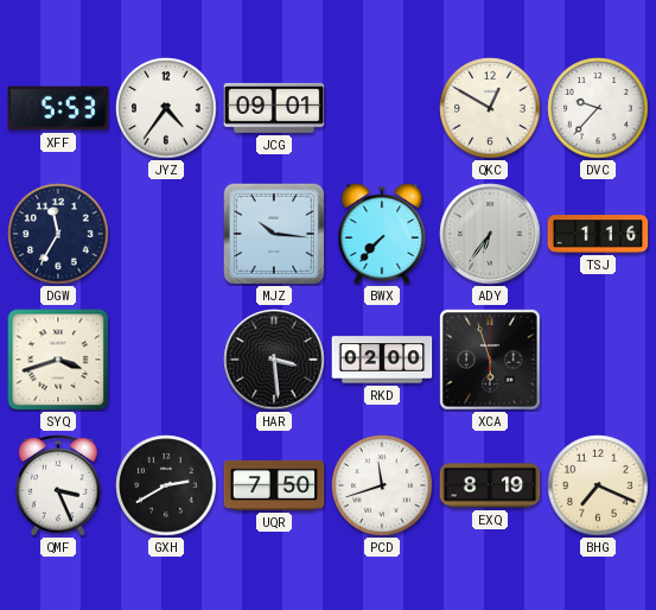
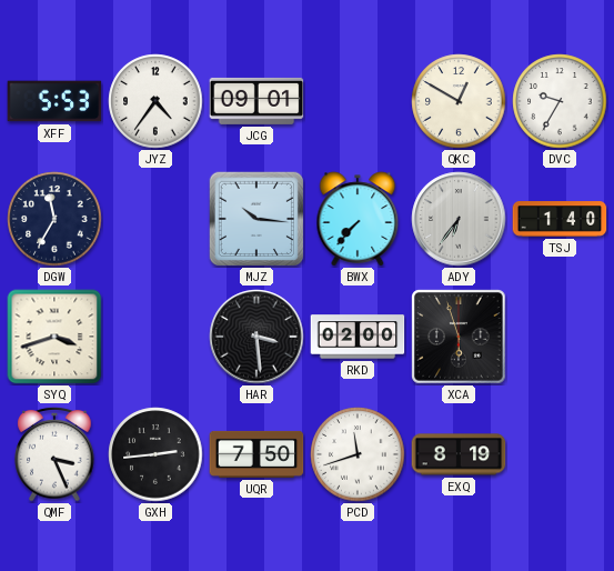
DVC: 9:37 -> 9:35
TSJ: 1:16 -> 1:40
GXH: 2:40 -> 2:44
BHG: 7:19 -> none
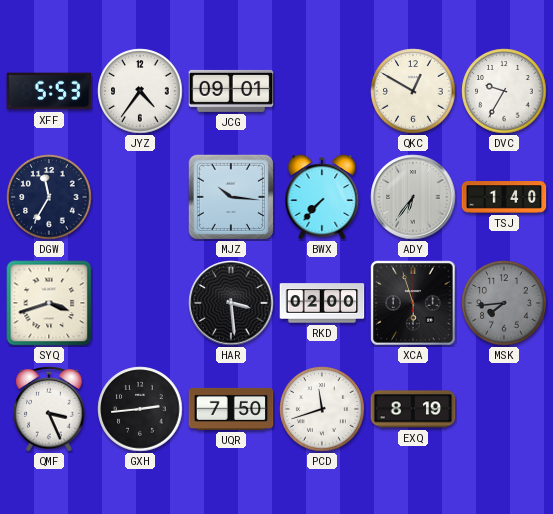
MSK: none -> 7:44
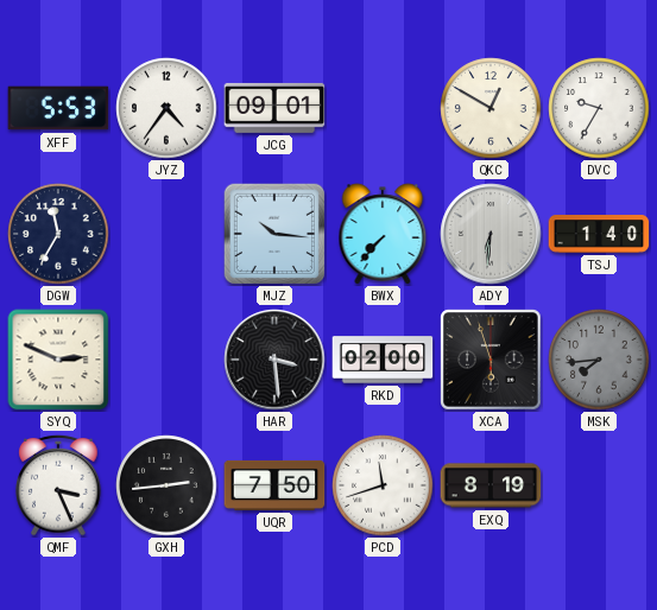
ADY: 6:36 -> 6:31
SYQ: 3:42 -> 2:49
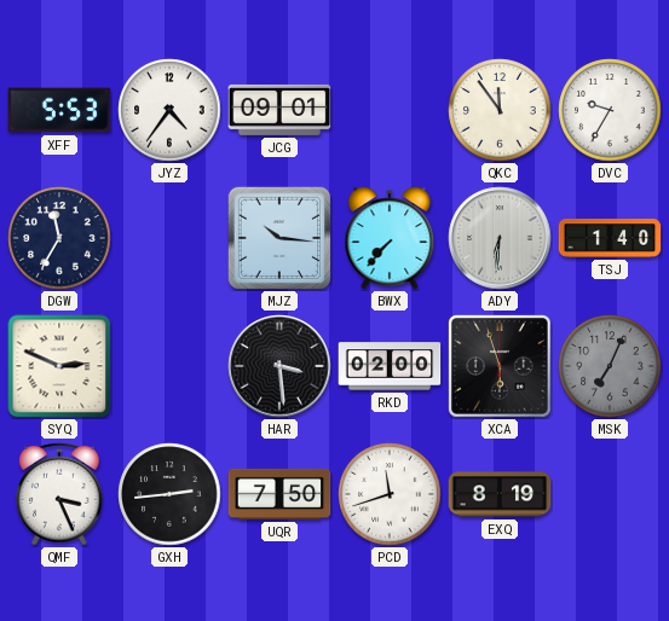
QKC: 12:50 -> 11:54
MSK: 7:44 -> 7:04
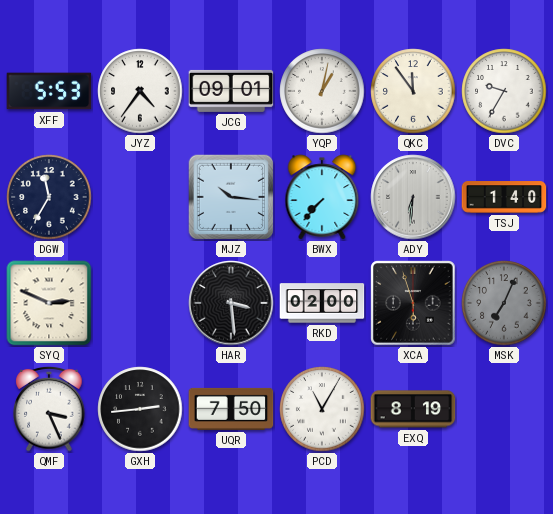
YQP: none -> 1:02
PCD: 11:42 -> 11:05
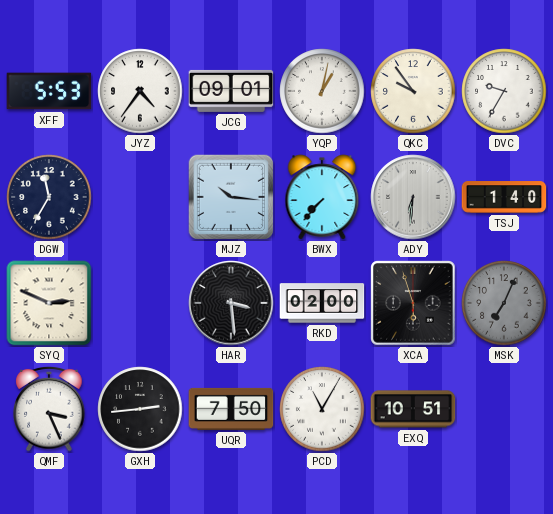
QKC: 11:54 -> 9:54
EXQ: 8:19 -> 10:51
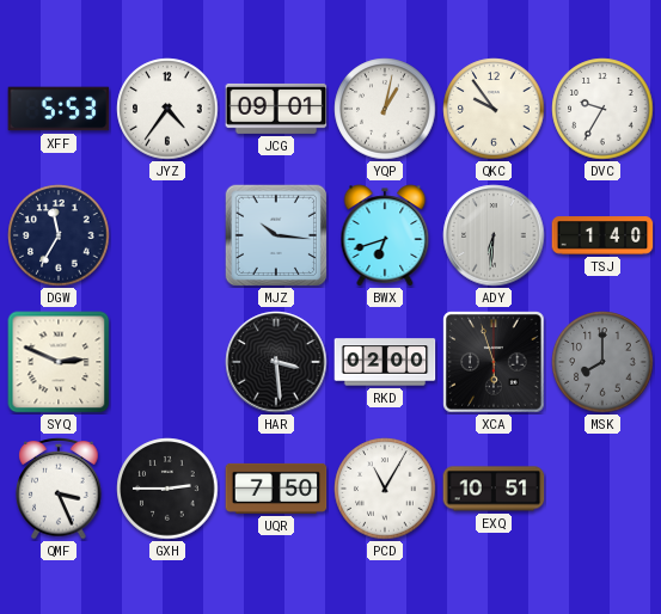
BWX: 7:37 -> 6:42
MSK: 7:04 -> 8:00
GXH: 2:44 -> 2:45
